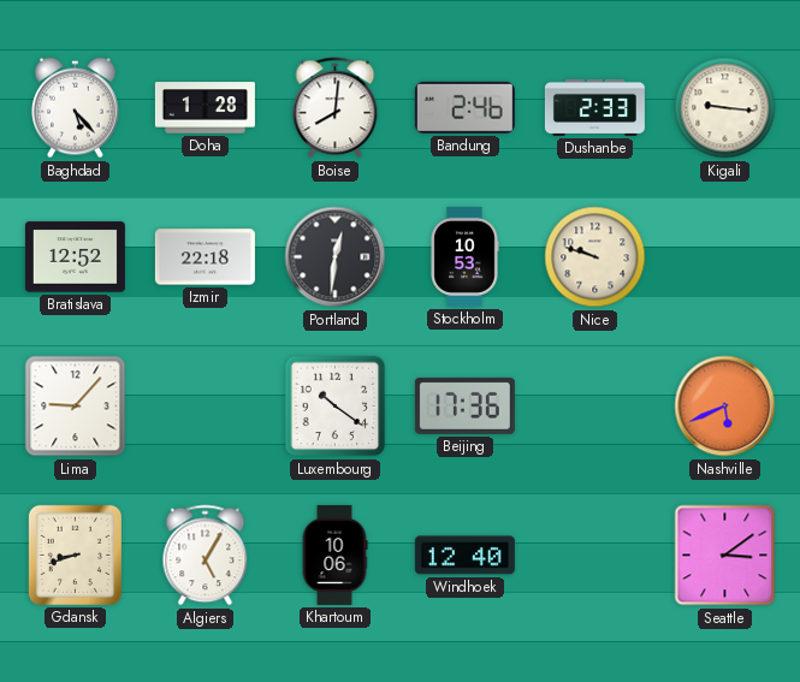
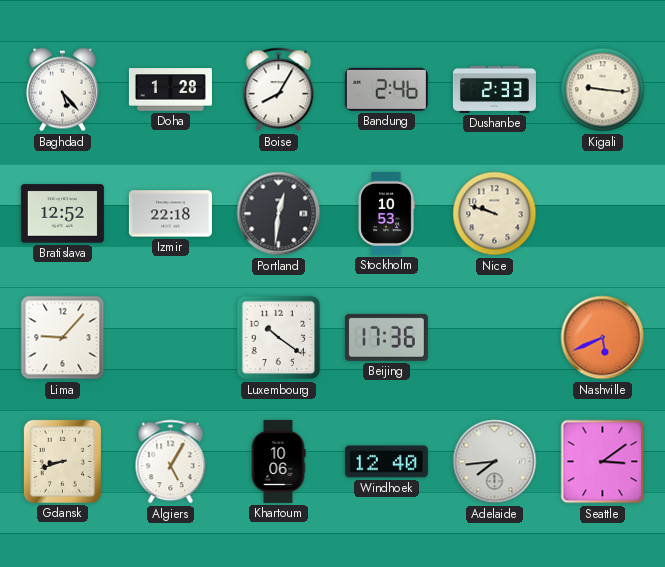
Boise: 8:01 -> 8:05
Adelaide: none -> 7:44
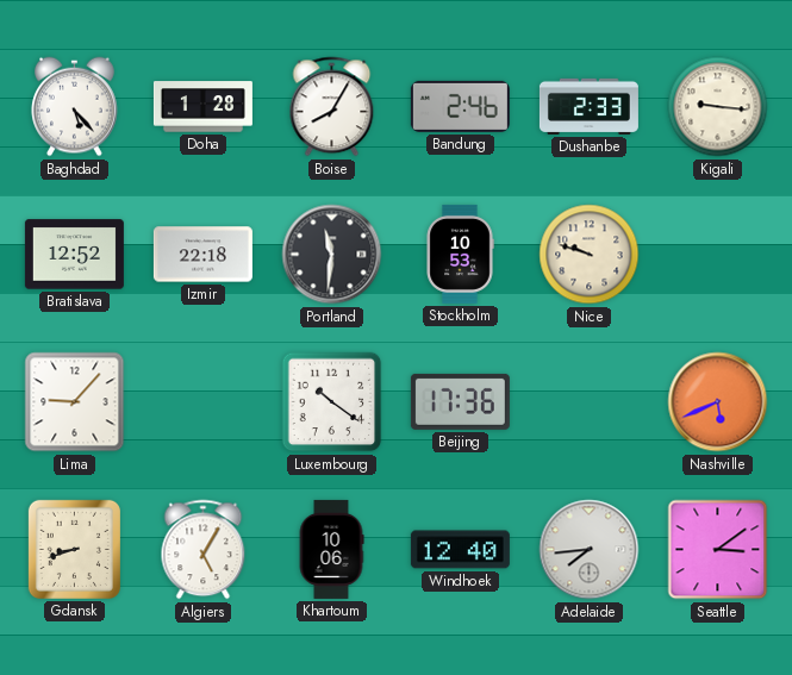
Portland: 12:31 -> 11:31
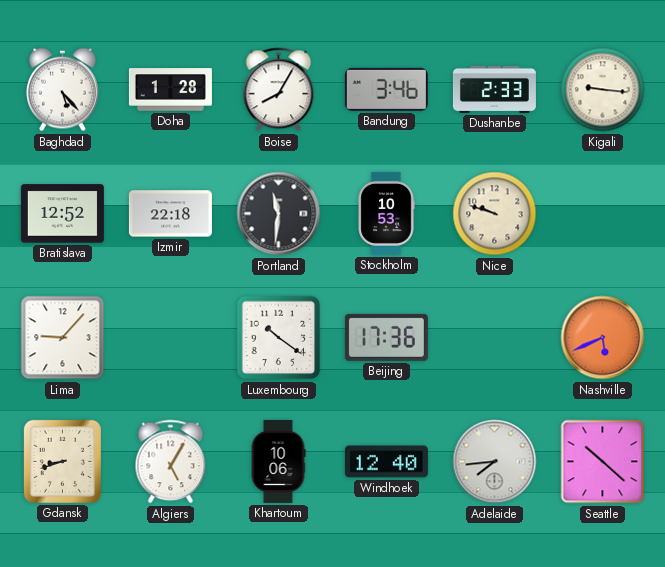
Bandung: 2:46 -> 3:46
Seattle: 3:09 -> 10:22
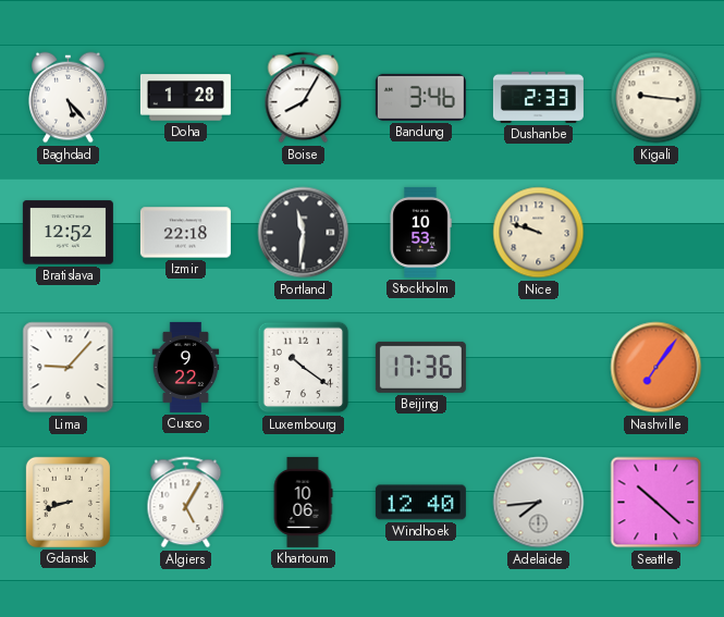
Cusco: none -> 9:22
Nashville: 5:41 -> 7:06
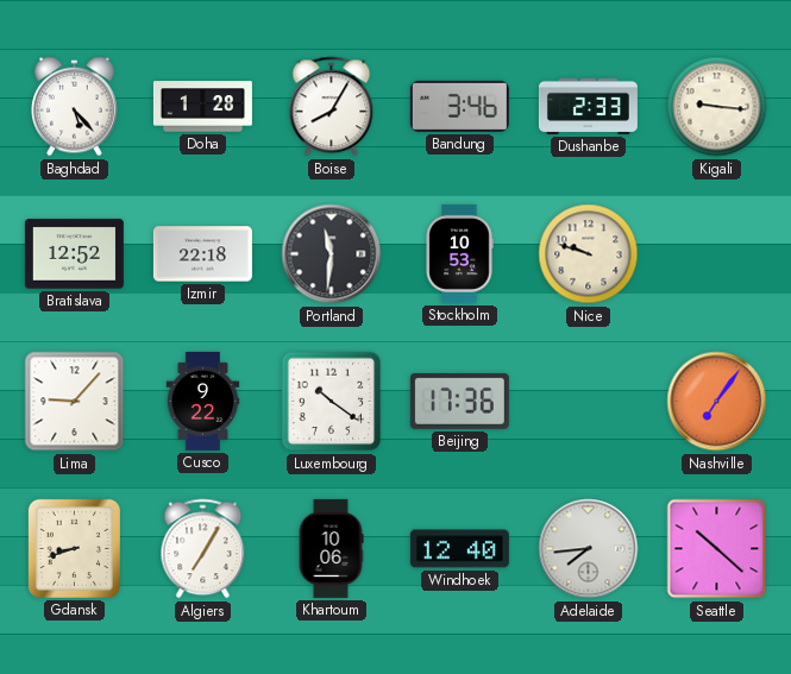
Algiers: 5:05 -> 7:05
